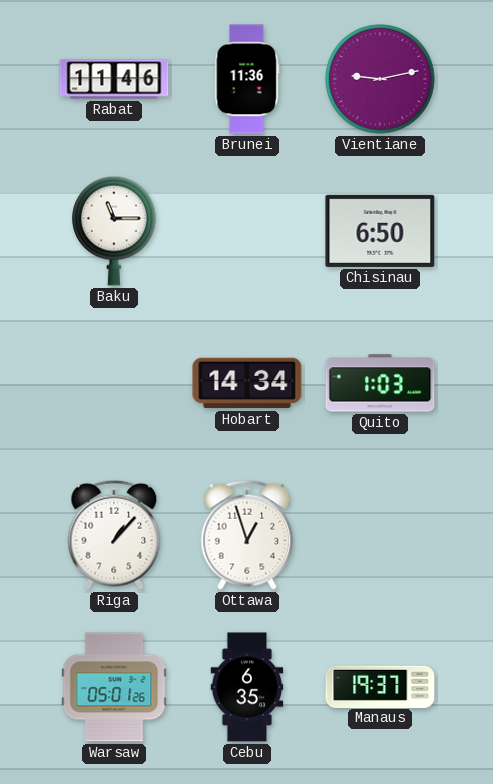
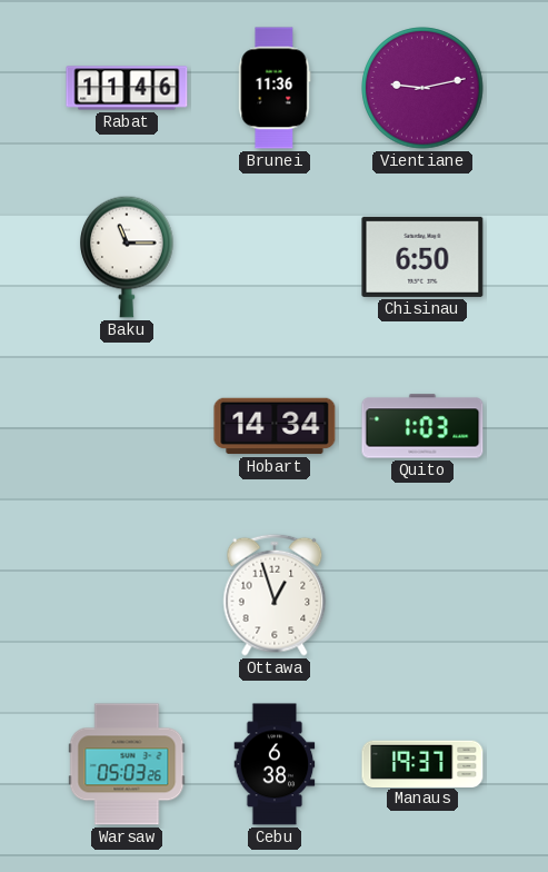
Riga: 1:07 -> none
Warsaw: 05:01 -> 05:03
Cebu: 6:35 -> 6:38
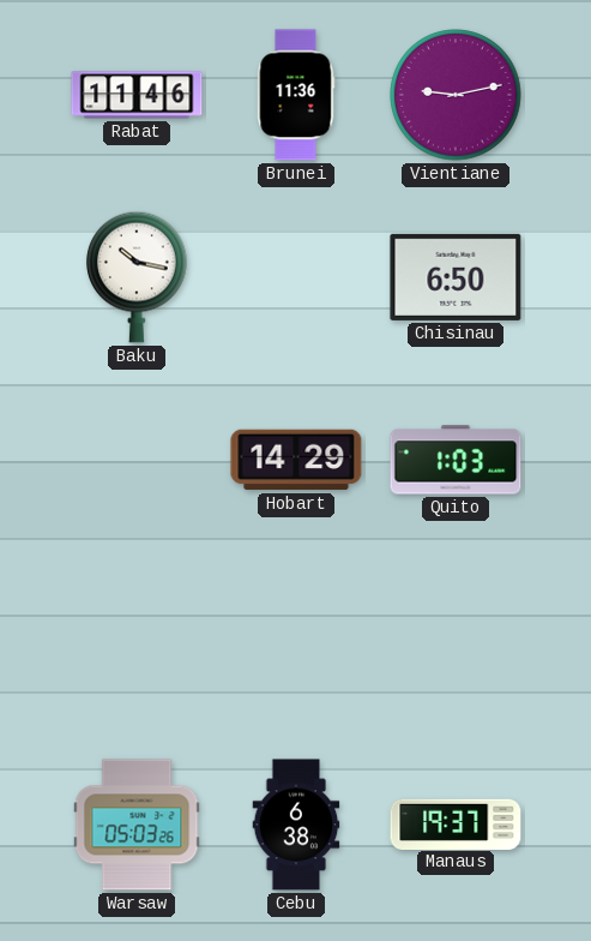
Baku: 11:15 -> 10:17
Hobart: 14:34 -> 14:29
Ottawa: 12:57 -> none
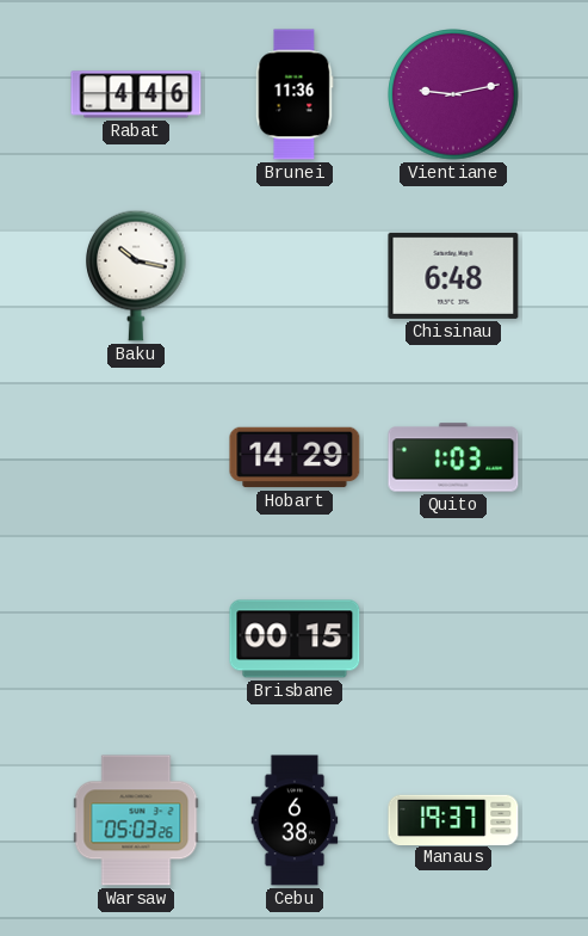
Rabat: 11:46 -> 4:46
Chisinau: 6:50 -> 6:48
Brisbane: none -> 00:15
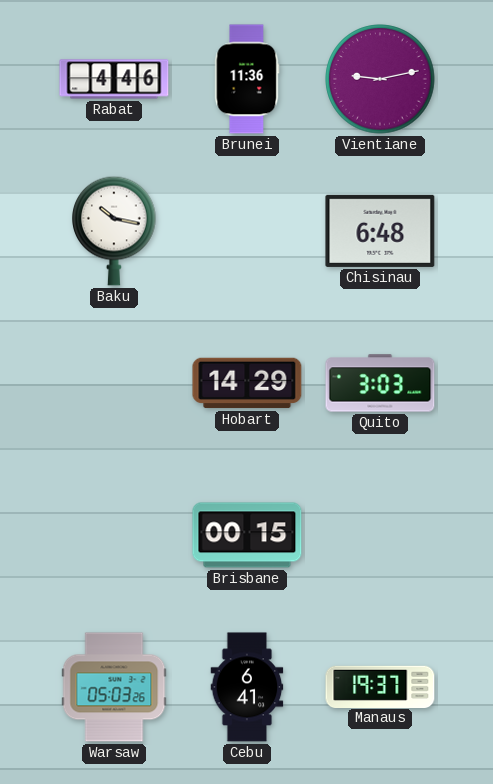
Quito: 1:03 -> 3:03
Cebu: 6:38 -> 6:41
